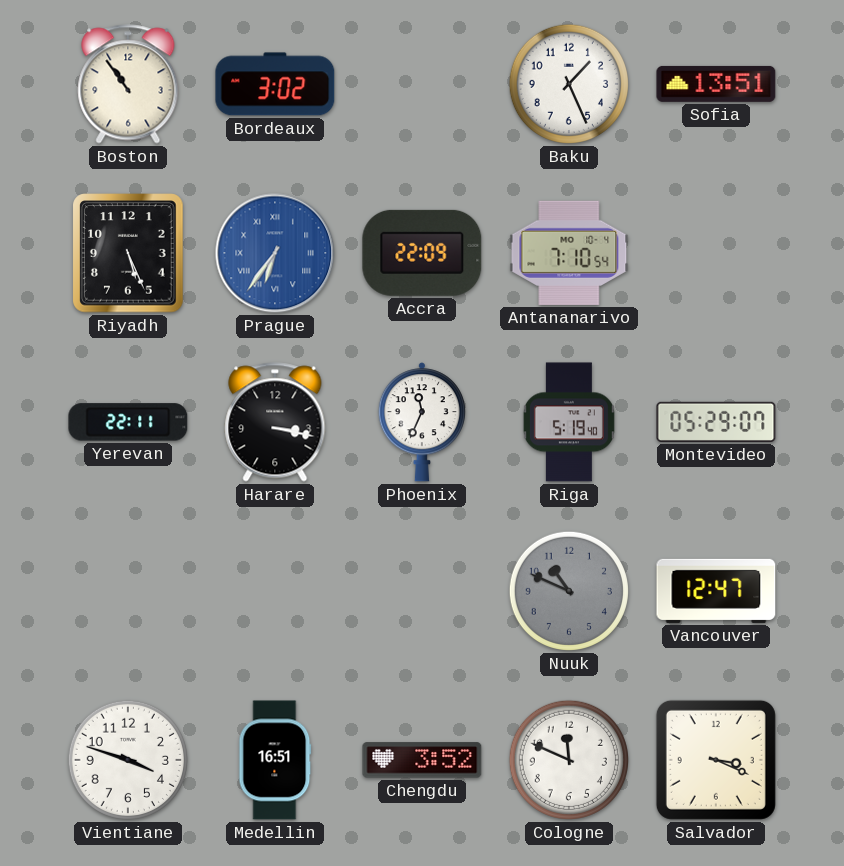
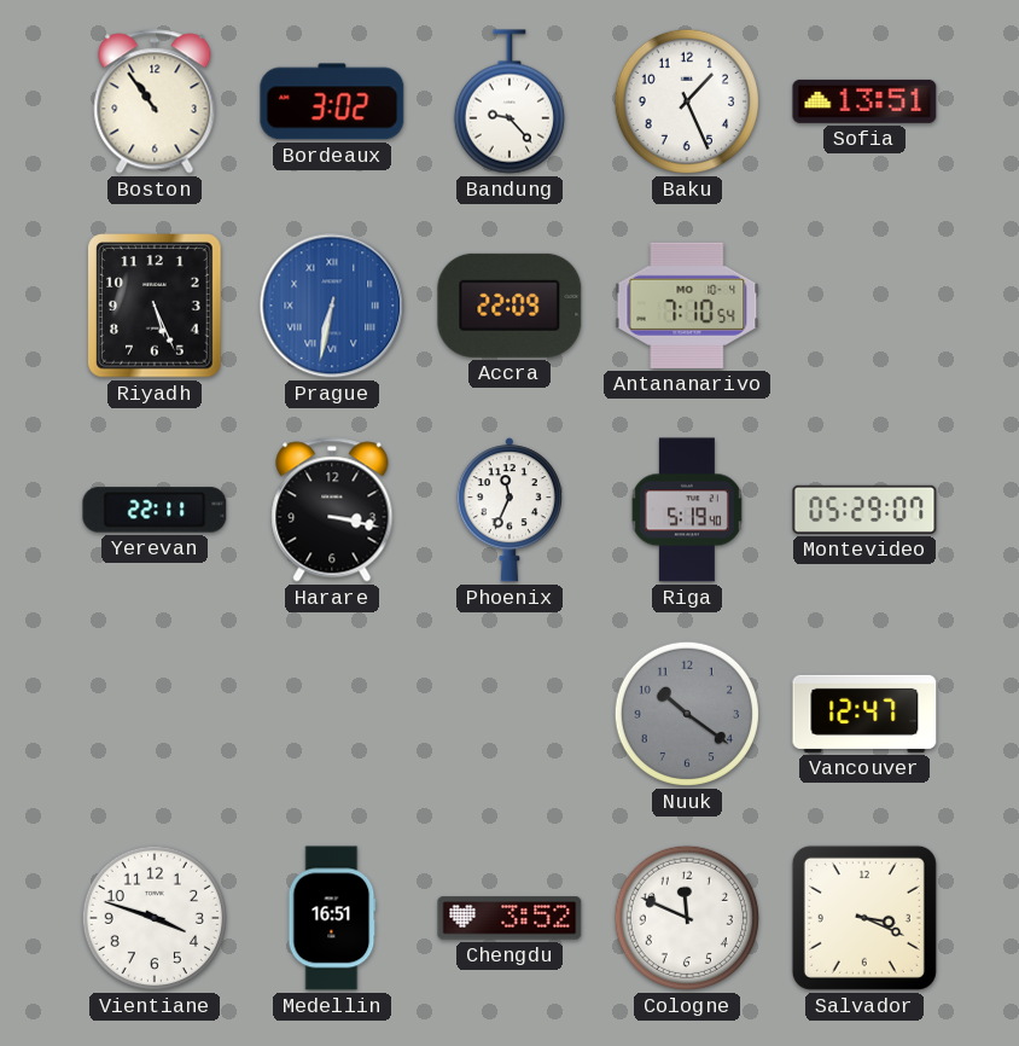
Bandung: none -> 9:23
Prague: 6:36 -> 6:32
Nuuk: 10:49 -> 10:21
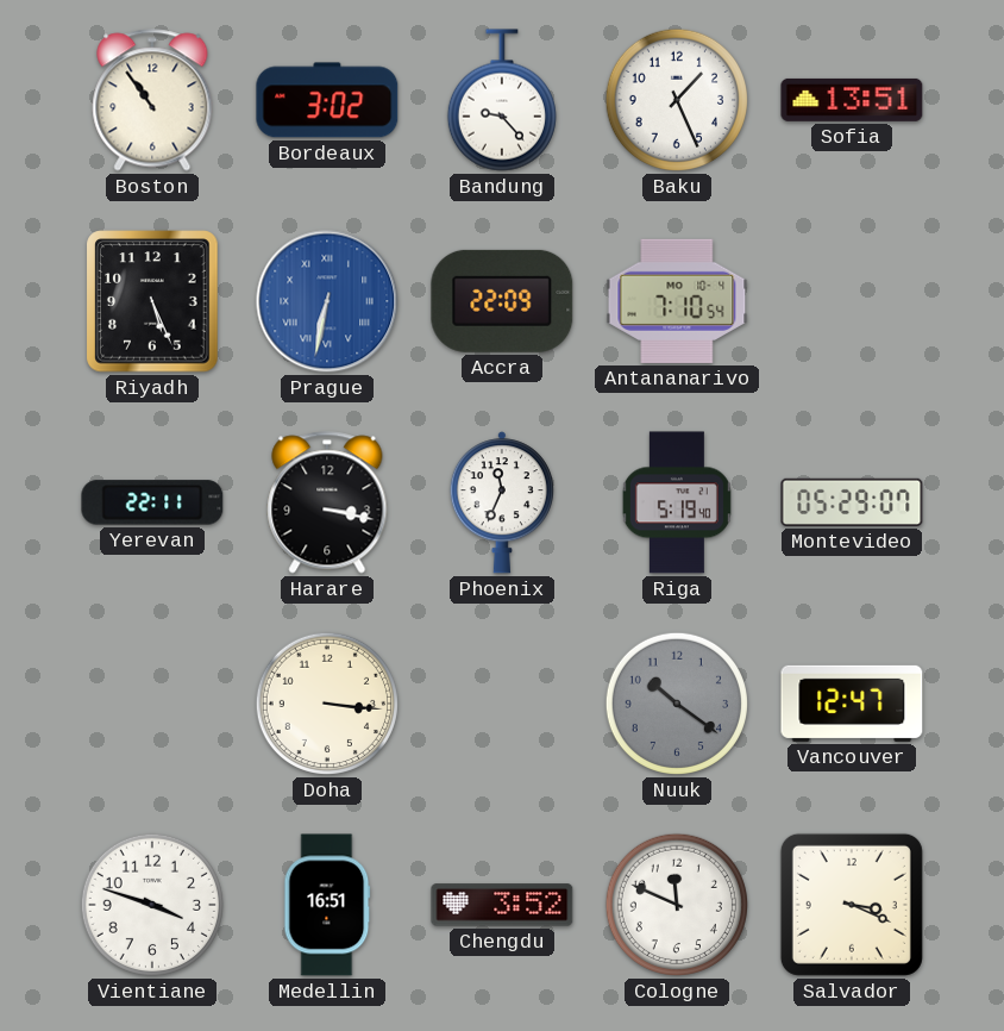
Doha: none -> 3:16
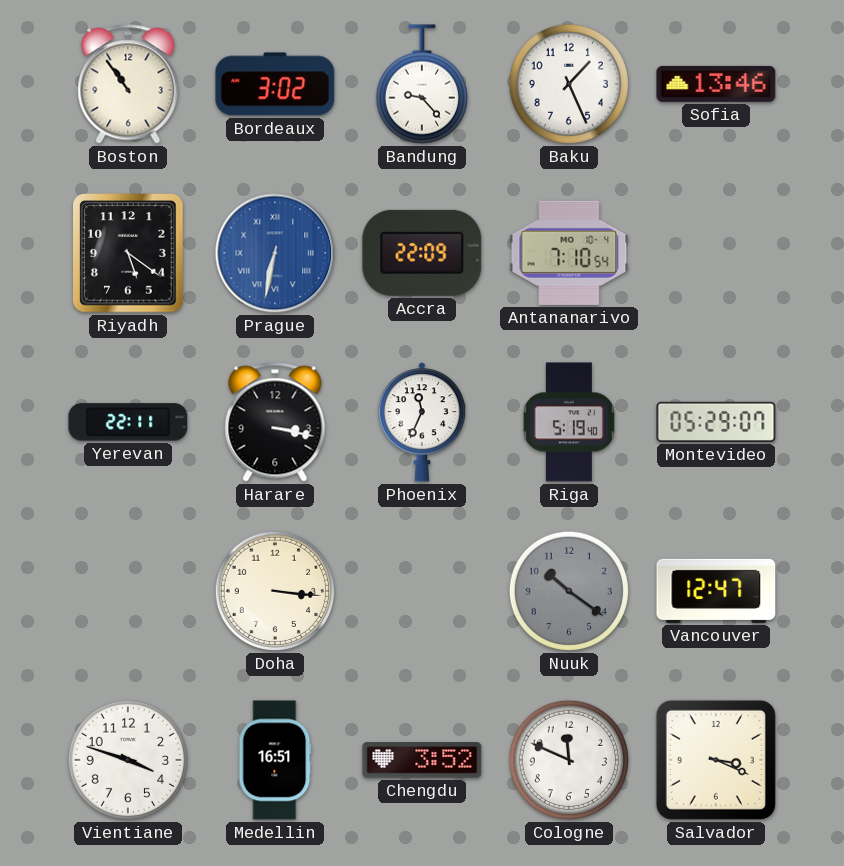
Sofia: 13:51 -> 13:46
Riyadh: 5:26 -> 5:21
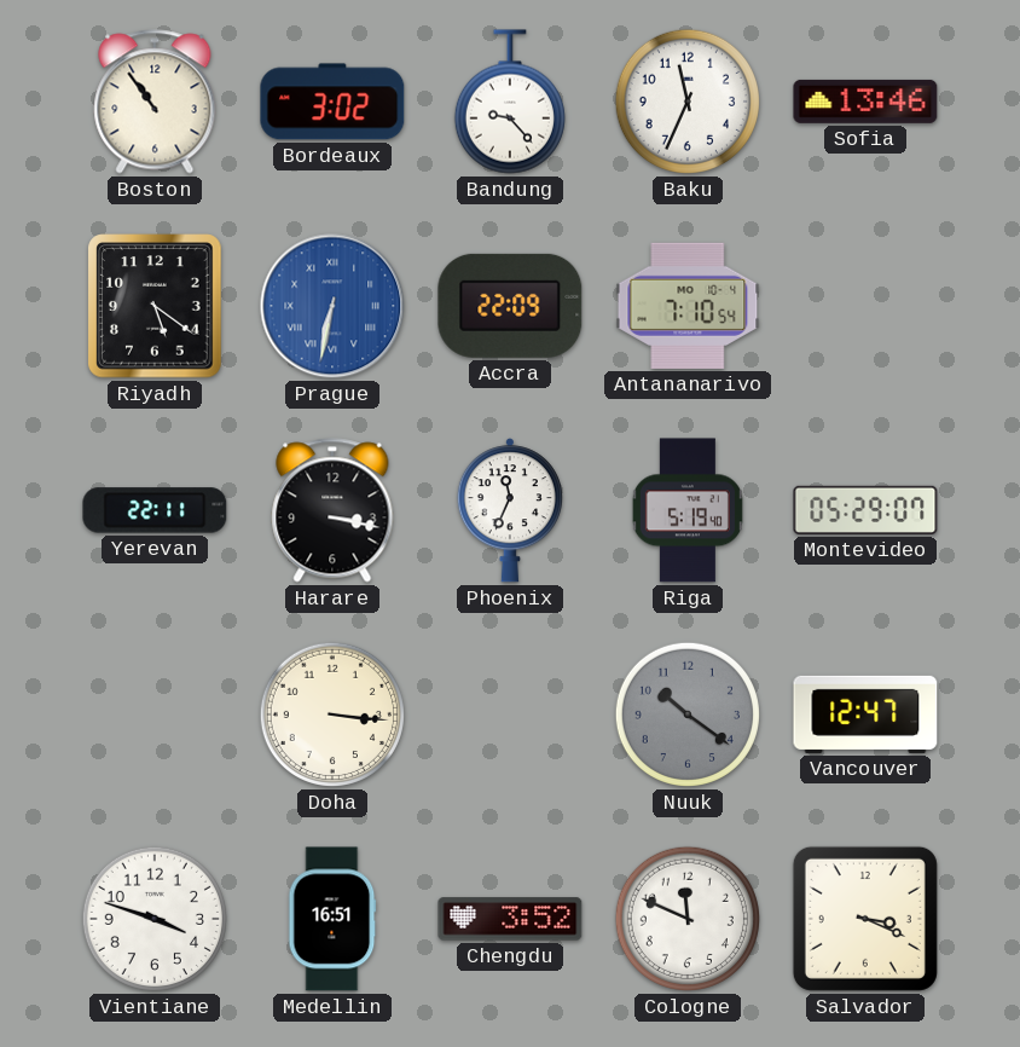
Baku: 1:26 -> 11:34
